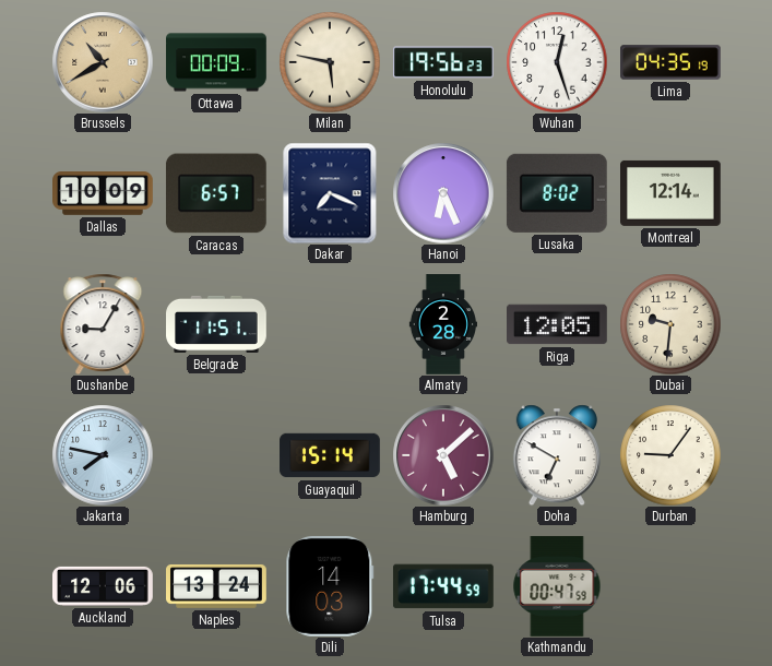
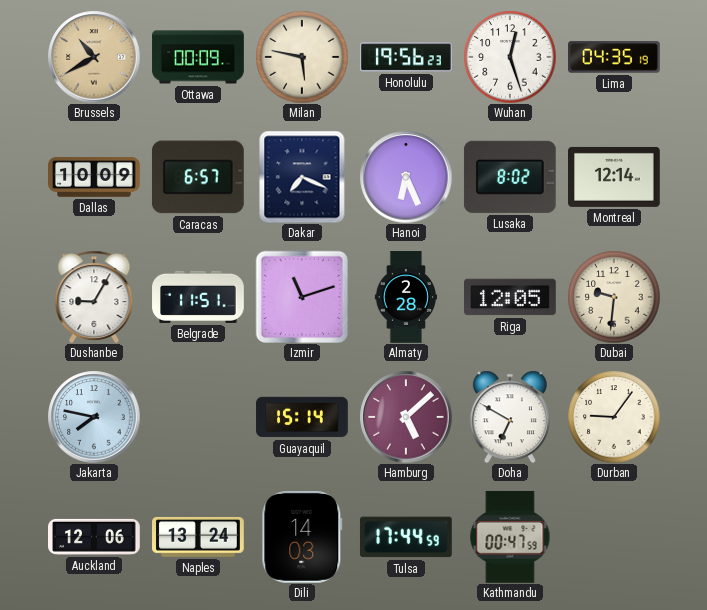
Izmir: none -> 11:12
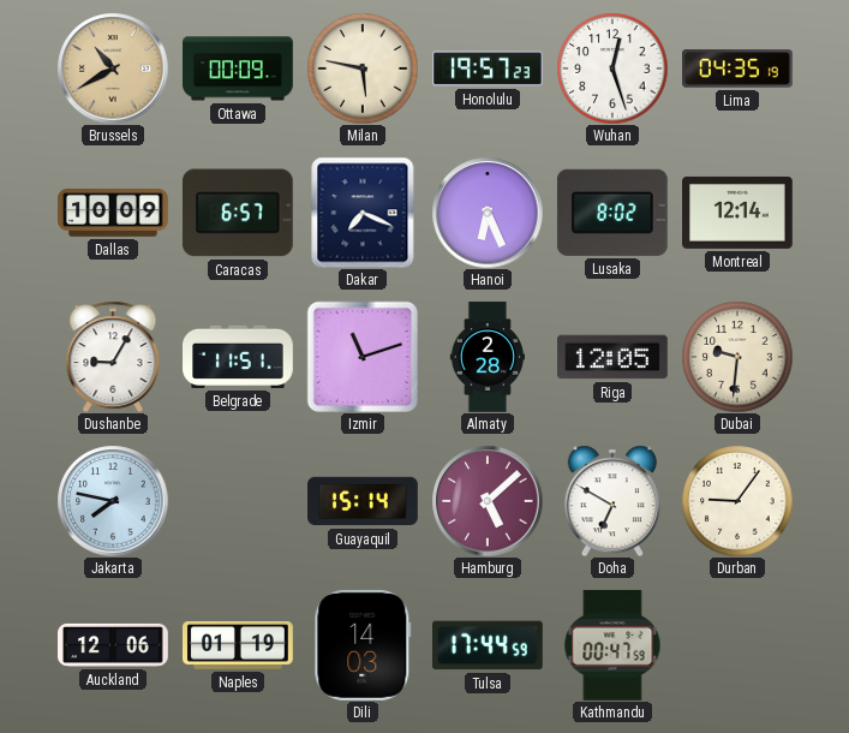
Honolulu: 19:56 -> 19:57
Naples: 13:24 -> 01:19
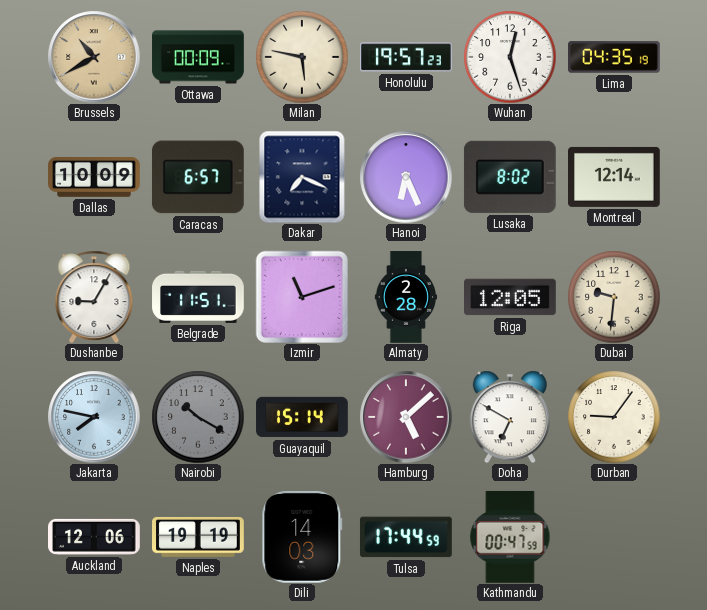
Nairobi: none -> 10:20
Naples: 01:19 -> 19:19
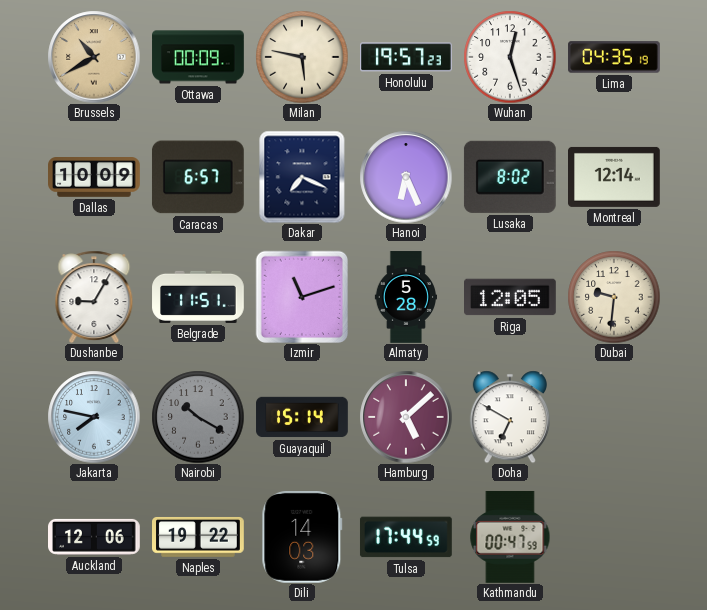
Almaty: 2:28 -> 5:28
Durban: 9:06 -> none
Naples: 19:19 -> 19:22
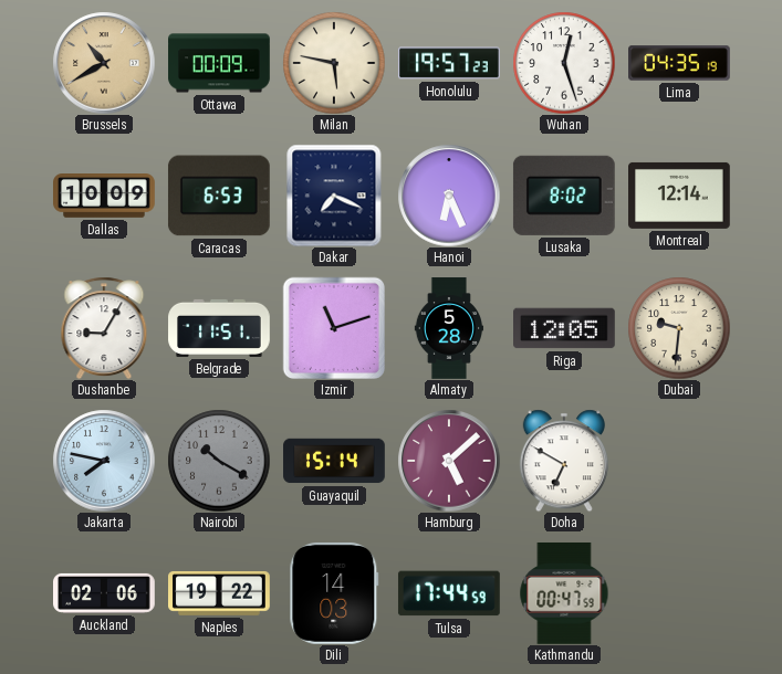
Caracas: 6:57 -> 6:53
Auckland: 12:06 -> 02:06
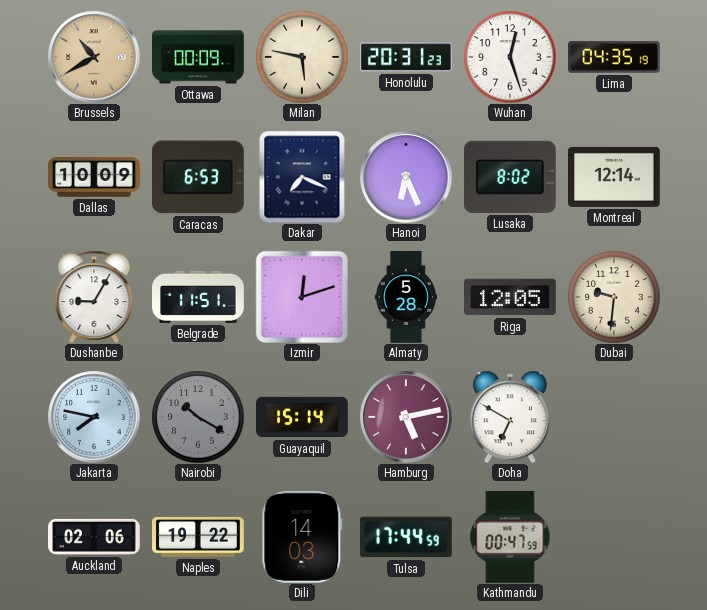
Honolulu: 19:57 -> 20:31
Izmir: 11:12 -> 12:12
Hamburg: 5:08 -> 5:13
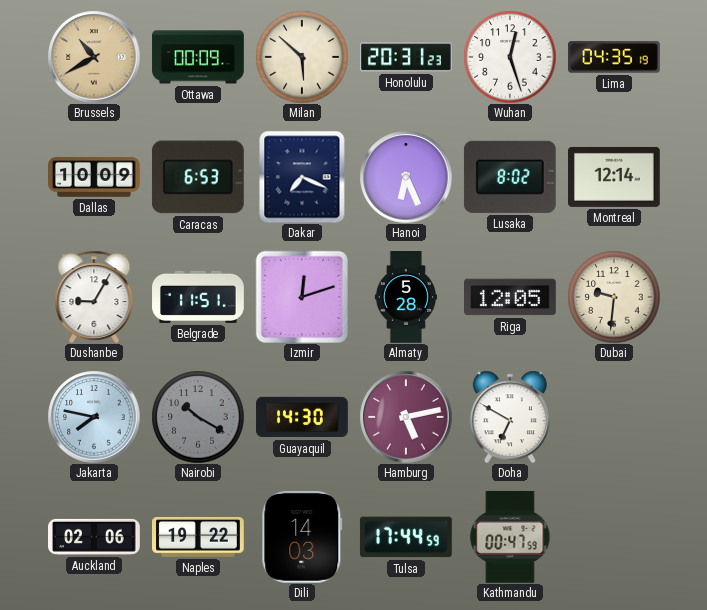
Milan: 5:47 -> 5:52
Guayaquil: 15:14 -> 14:30
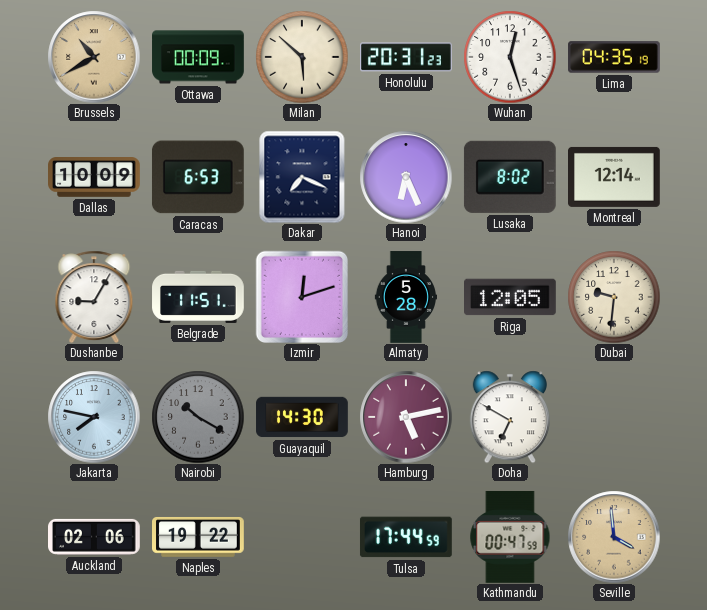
Dili: 14:03 -> none
Seville: none -> 3:59
